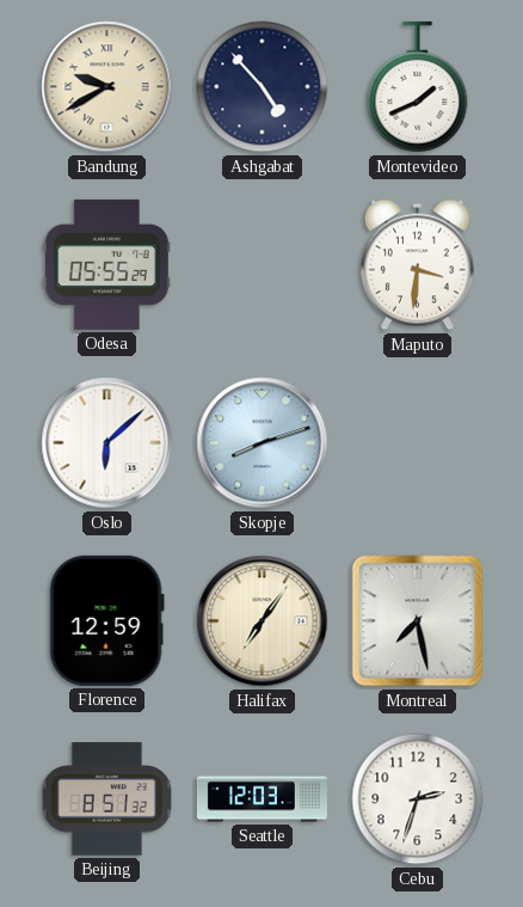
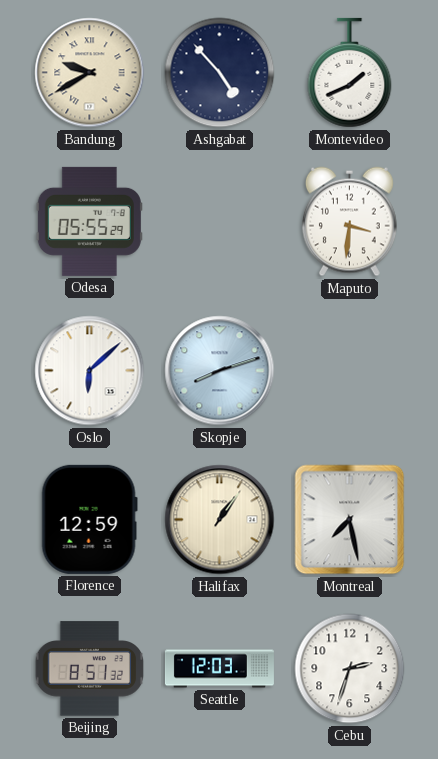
Halifax: 7:06 -> 1:06
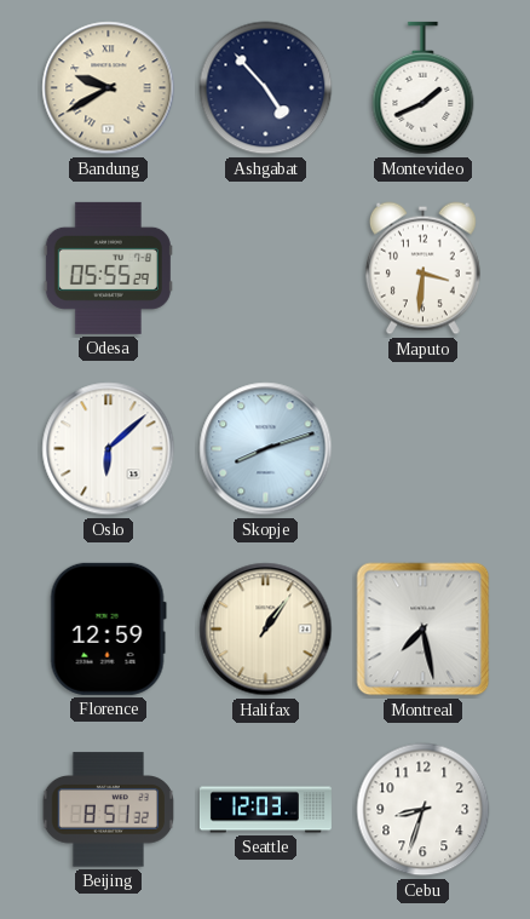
Cebu: 2:33 -> 8:33
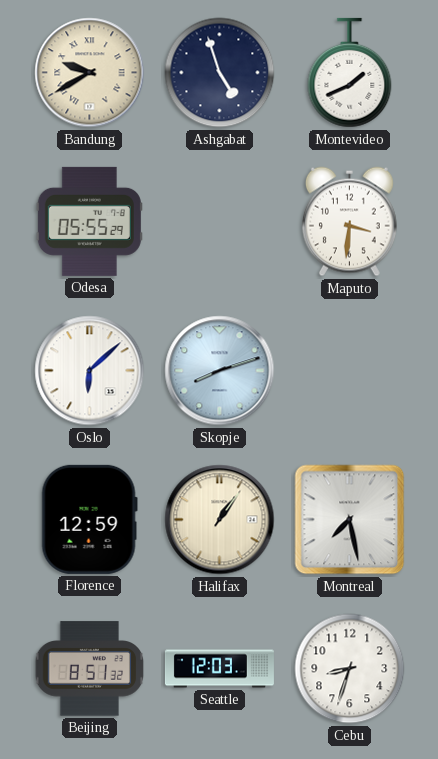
Ashgabat: 4:53 -> 4:57
